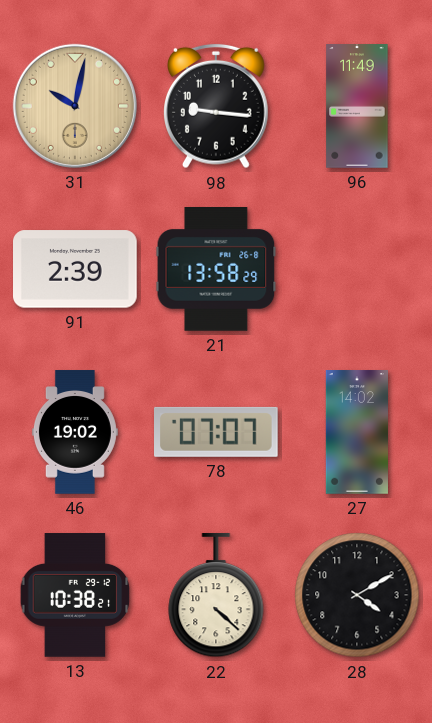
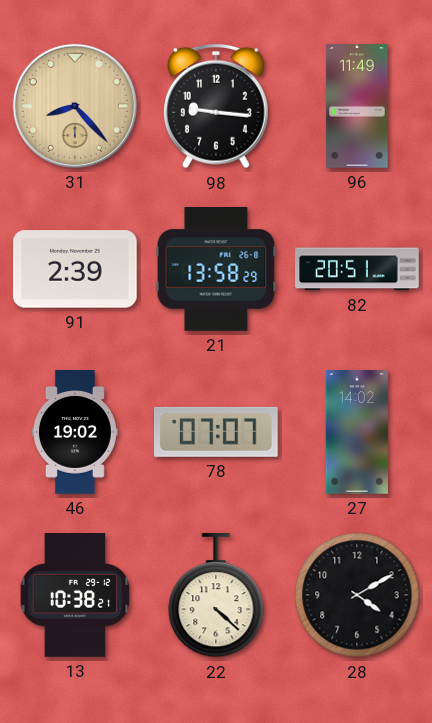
31: 10:02 -> 8:23
82: none -> 20:51
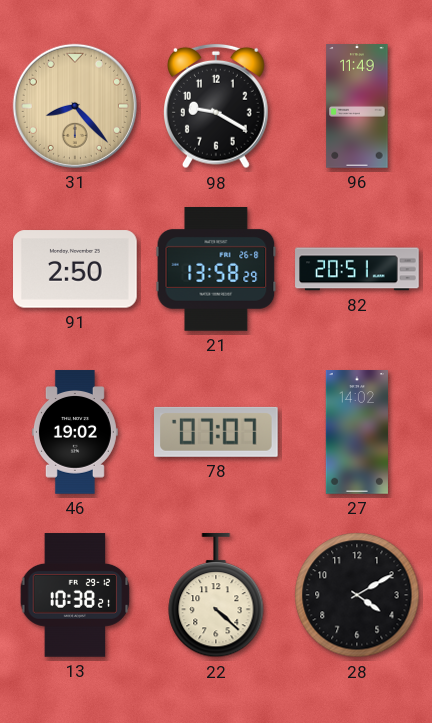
98: 9:16 -> 9:20
91: 2:39 -> 2:50
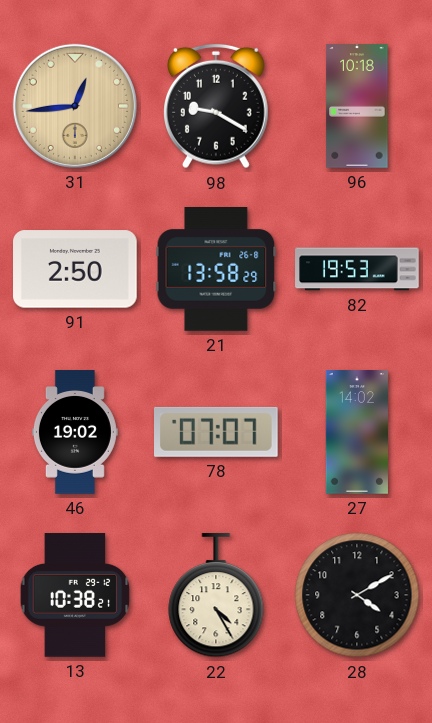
31: 8:23 -> 12:44
96: 11:49 -> 10:18
82: 20:51 -> 19:53
22: 4:22 -> 4:25
